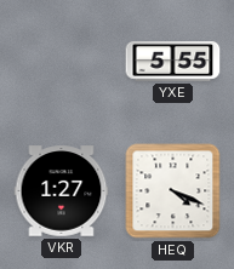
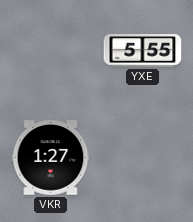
HEQ: 4:19 -> none
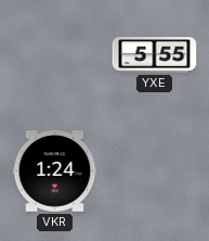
VKR: 1:27 -> 1:24
